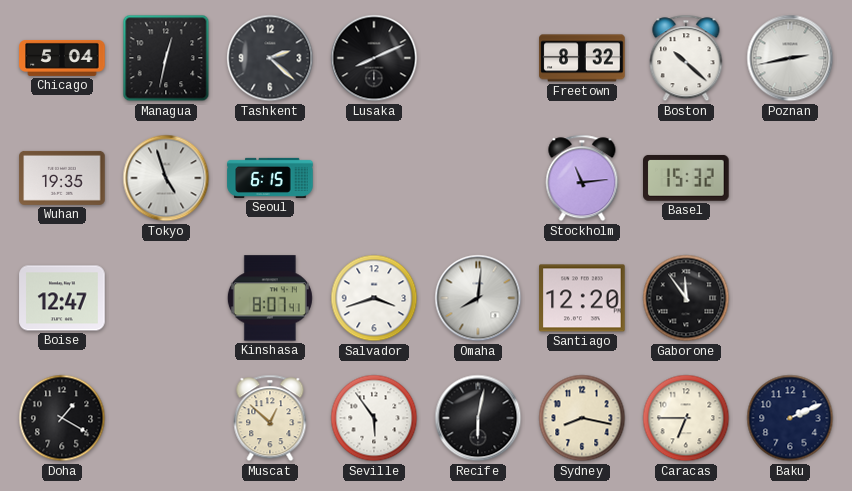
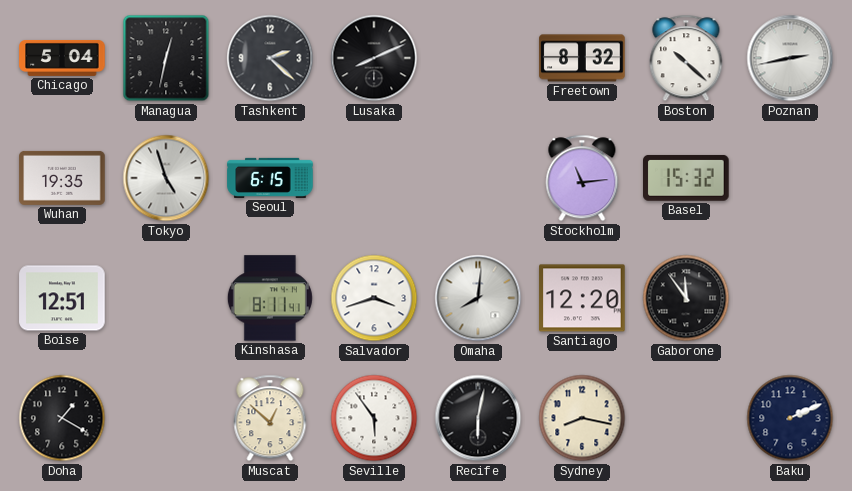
Boise: 12:47 -> 12:51
Kinshasa: 8:07 -> 8:11
Caracas: 6:45 -> none
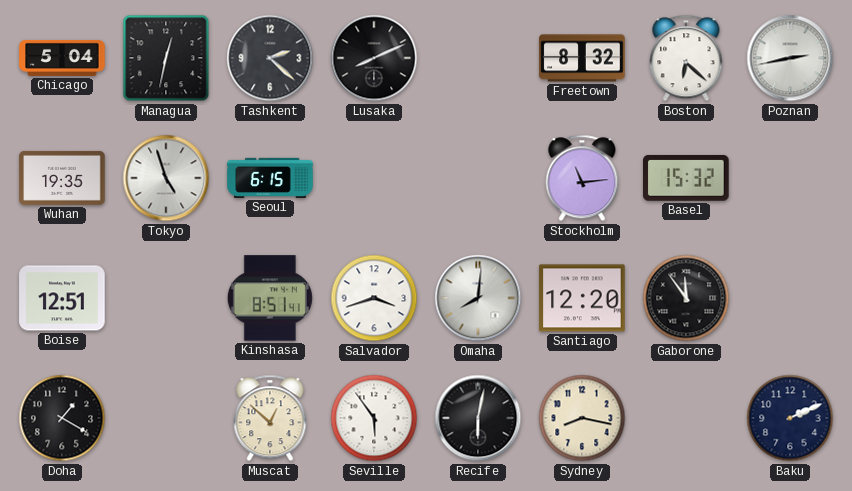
Boston: 10:22 -> 6:22
Kinshasa: 8:11 -> 8:51
